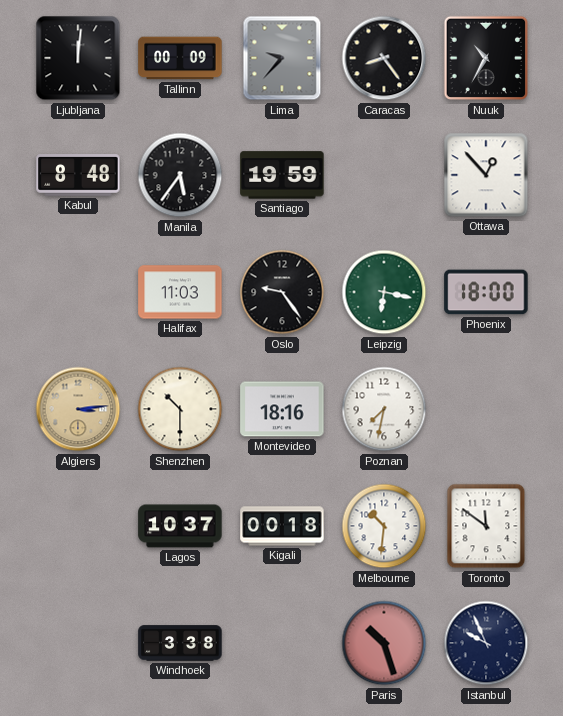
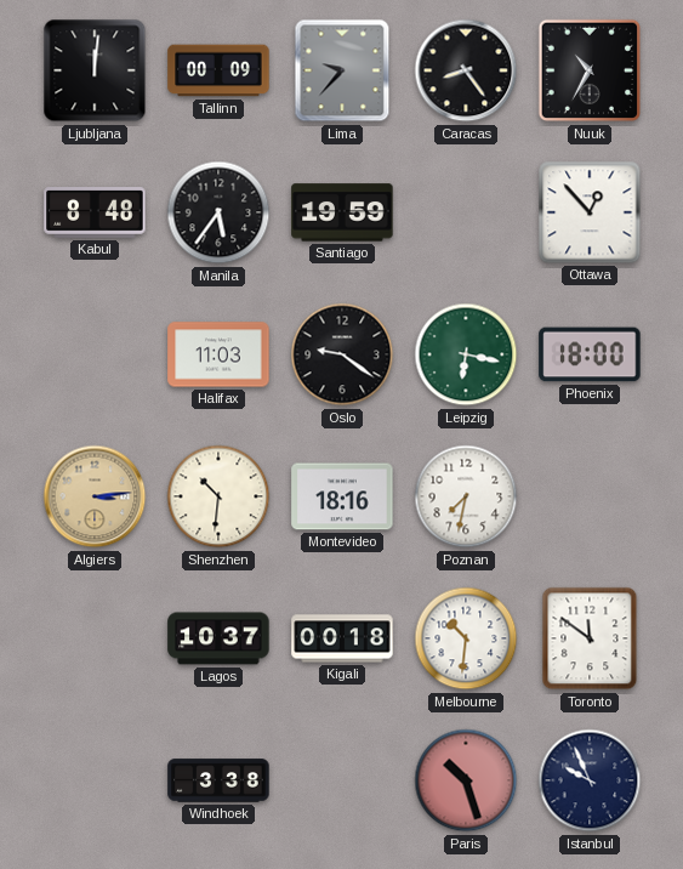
Oslo: 9:24 -> 9:21
Shenzhen: 10:30 -> 10:31
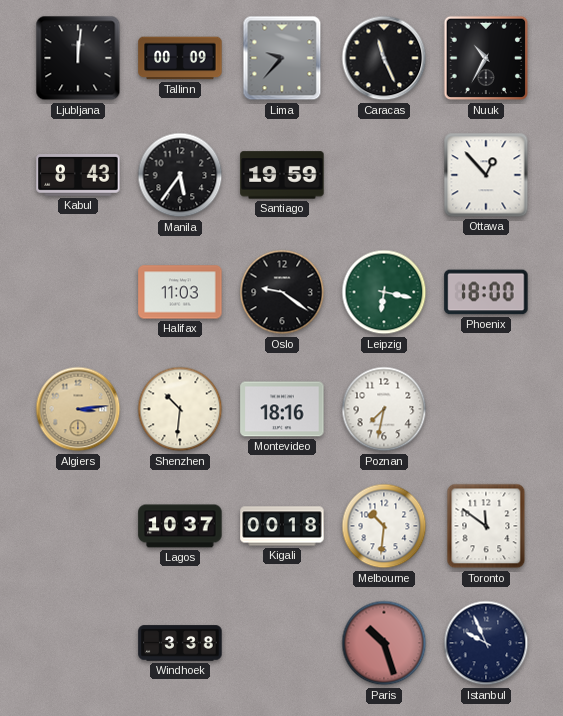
Caracas: 8:24 -> 11:26
Kabul: 8:48 -> 8:43
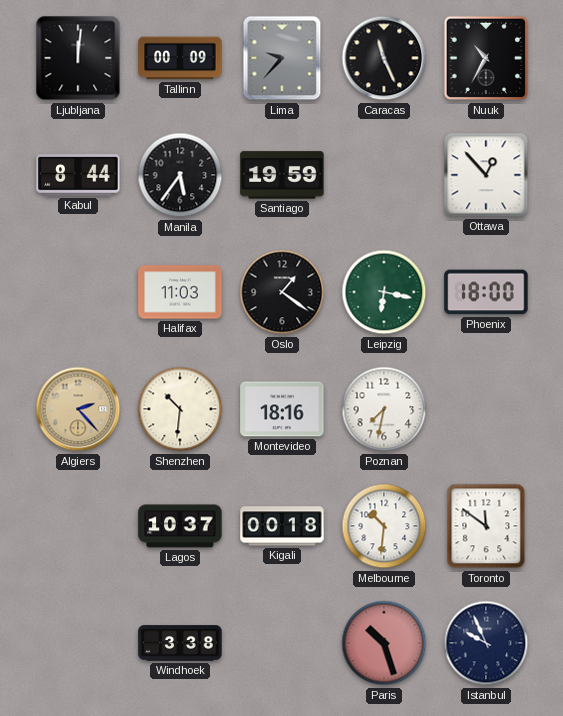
Kabul: 8:43 -> 8:44
Oslo: 9:21 -> 1:21
Algiers: 3:14 -> 2:23
